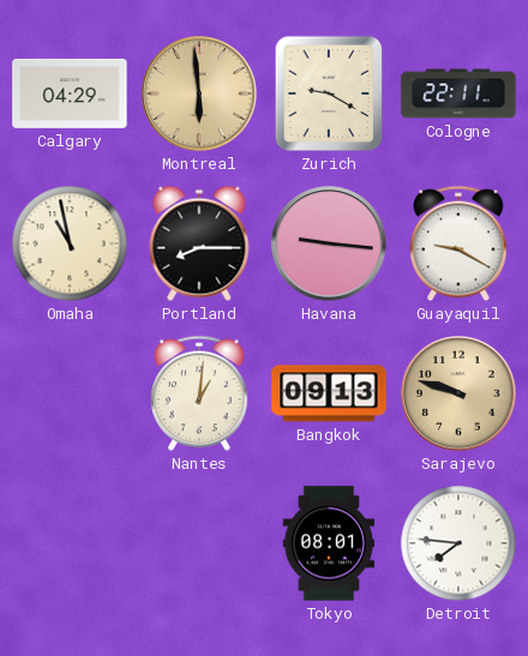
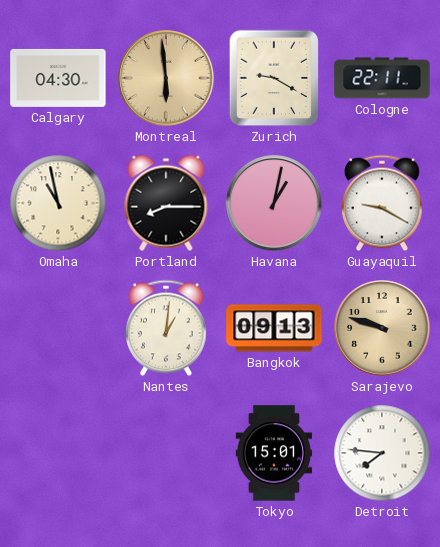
Calgary: 04:29 -> 04:30
Havana: 9:16 -> 1:02
Tokyo: 08:01 -> 15:01
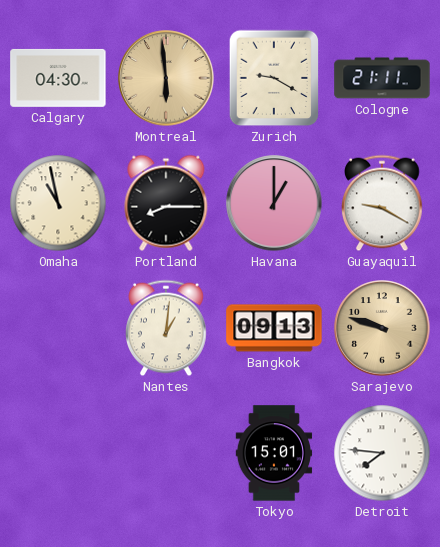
Cologne: 22:11 -> 21:11
Havana: 1:02 -> 1:00
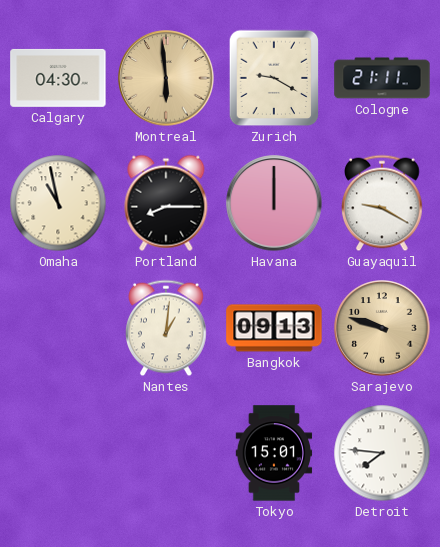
Havana: 1:00 -> 12:00
